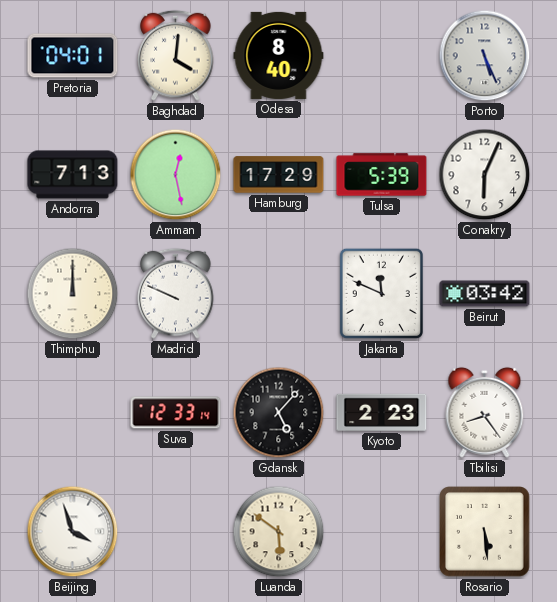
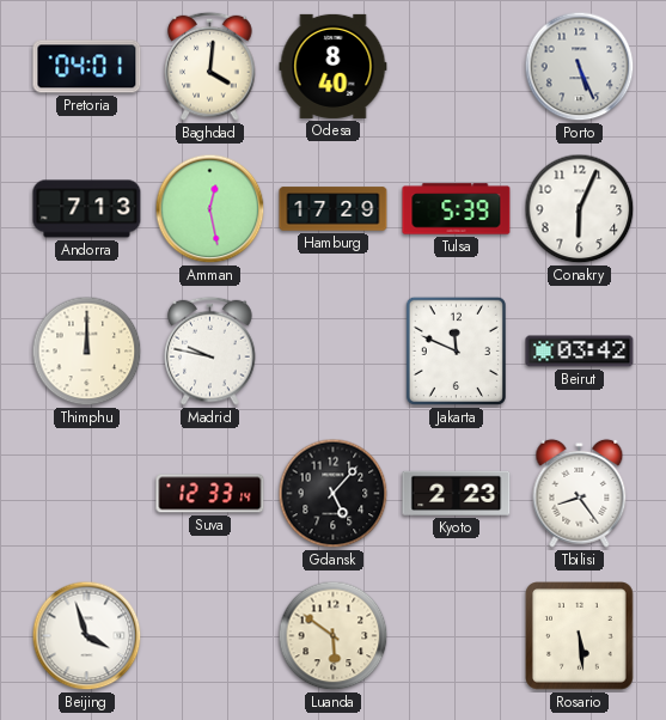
Madrid: 9:49 -> 9:47
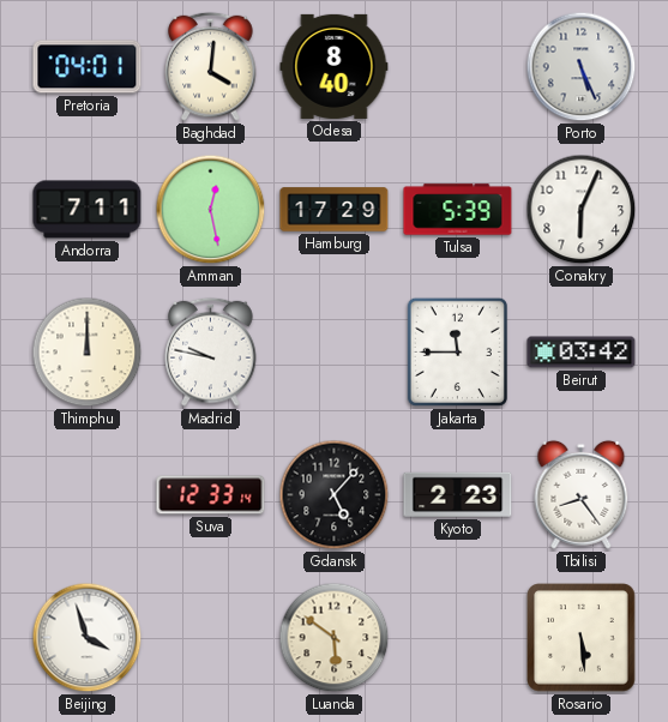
Andorra: 7:13 -> 7:11
Jakarta: 11:49 -> 11:45
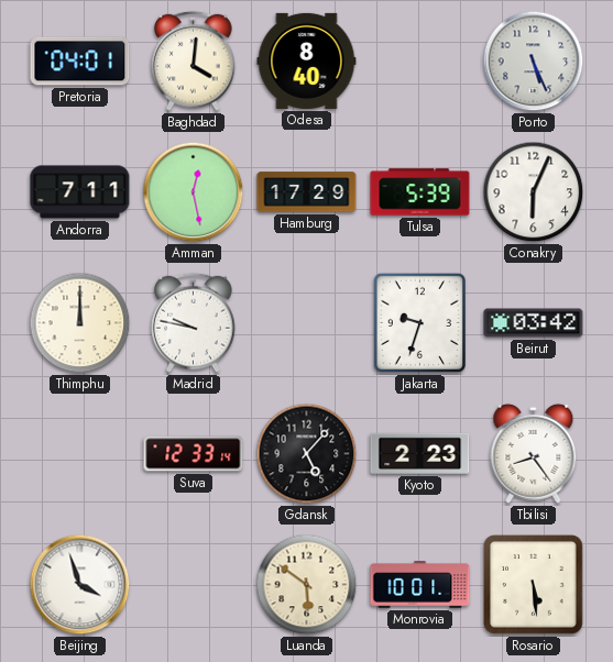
Jakarta: 11:45 -> 9:33
Monrovia: none -> 10:01
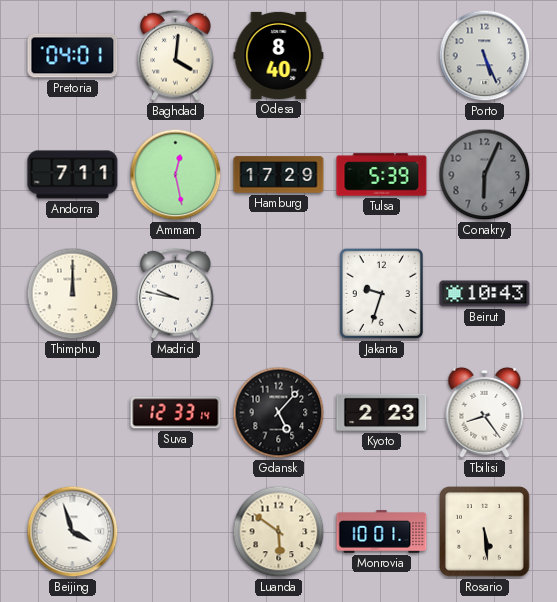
Conakry dial: white -> grey
Beirut: 03:42 -> 10:43
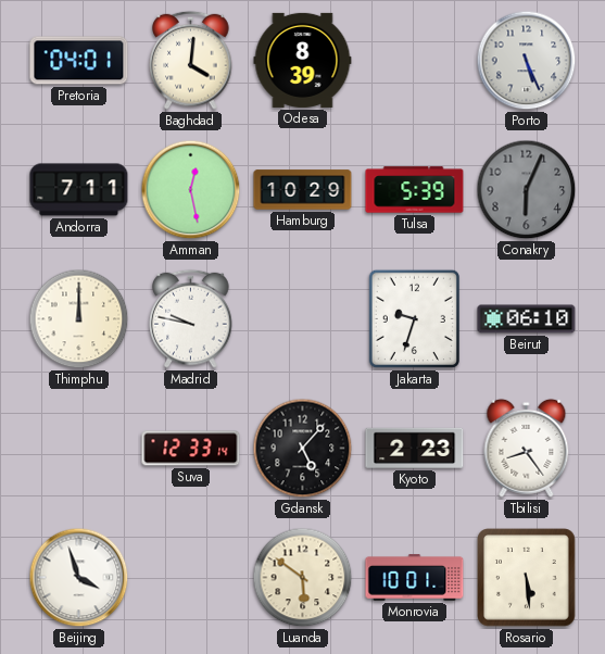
Odesa: 8:40 -> 8:39
Hamburg: 17:29 -> 10:29
Beirut: 10:43 -> 06:10
